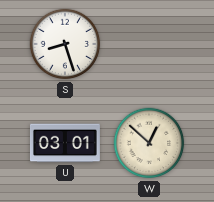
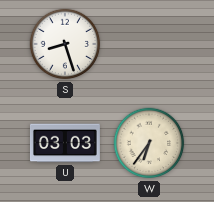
U: 03:01 -> 03:03
W: 12:52 -> 6:36
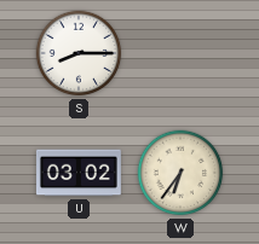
S: 8:27 -> 8:15
U: 03:03 -> 03:02
